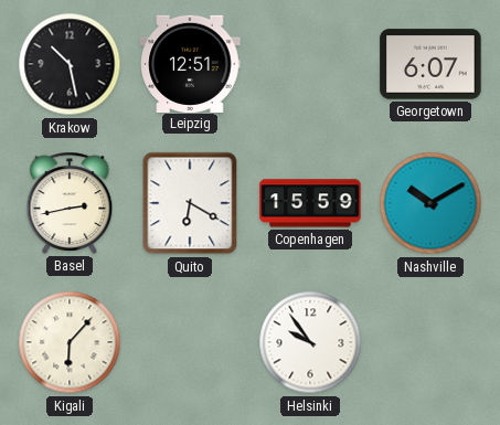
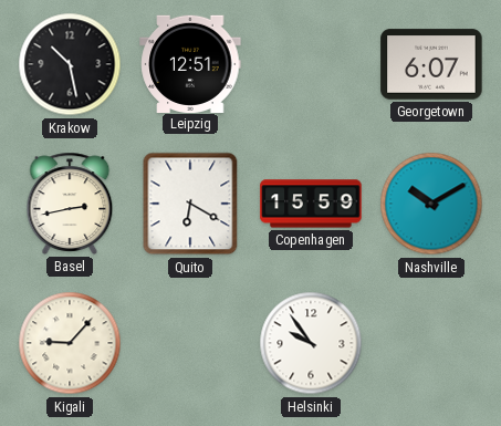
Kigali: 6:07 -> 9:07
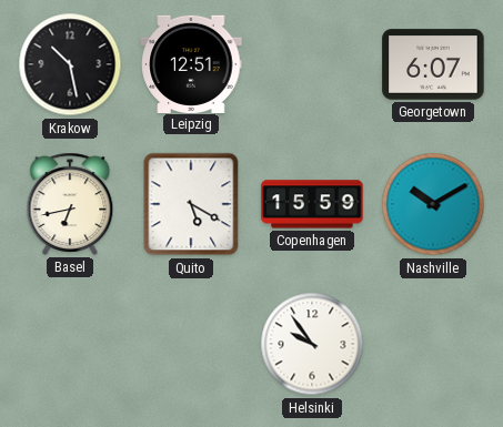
Basel: 2:43 -> 6:43
Quito: 6:20 -> 5:20
Kigali: 9:07 -> none
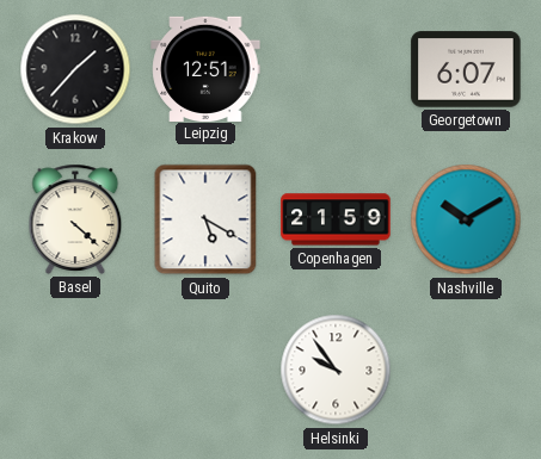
Krakow: 10:28 -> 1:37
Basel: 6:43 -> 4:22
Copenhagen: 15:59 -> 21:59
